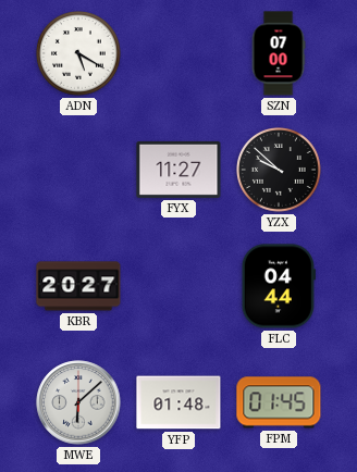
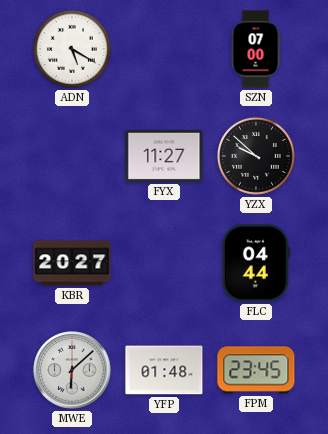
FPM: 01:45 -> 23:45
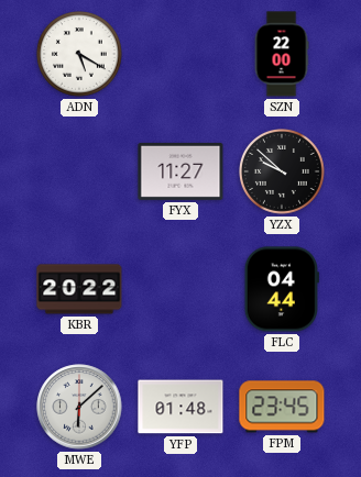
SZN: 07:00 -> 22:00
KBR: 20:27 -> 20:22
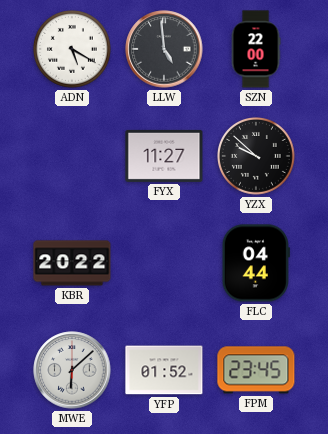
LLW: none -> 4:59
YFP: 01:48 -> 01:52
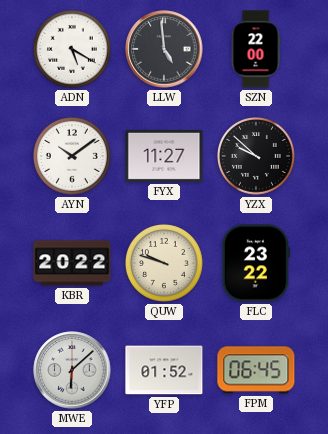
AYN: none -> 10:09
QUW: none -> 9:48
FLC: 04:44 -> 23:22
FPM: 23:45 -> 06:45
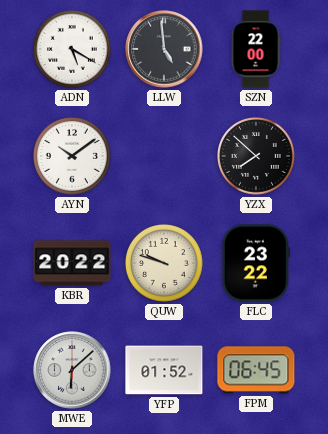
FYX: 11:27 -> none
YZX: 9:52 -> 7:52
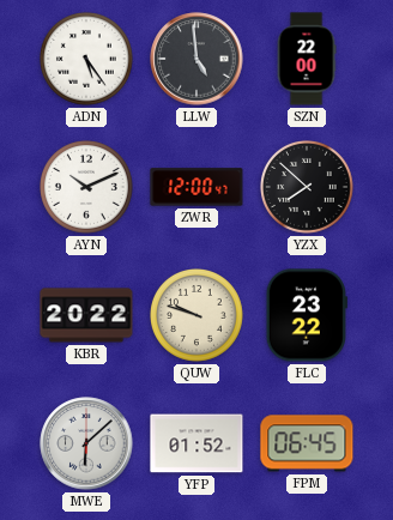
ADN: 5:20 -> 5:24
AYN: 10:09 -> 10:11
ZWR: none -> 12:00
